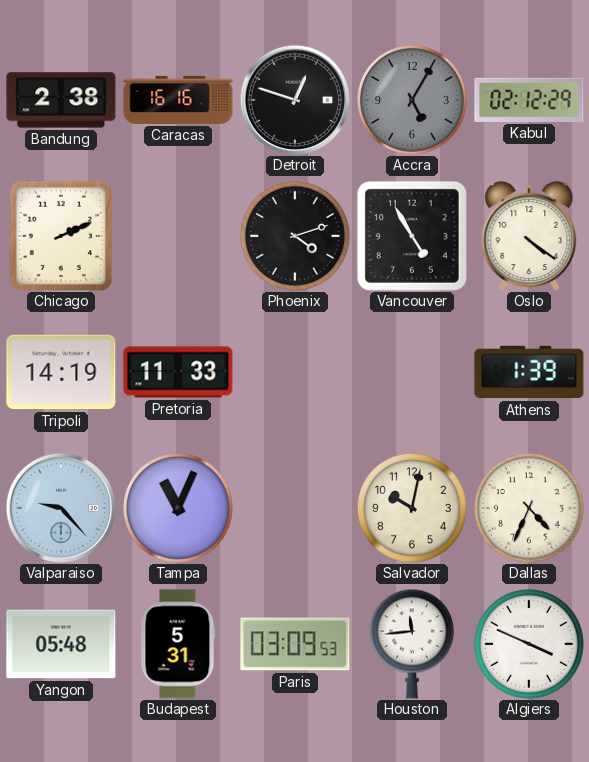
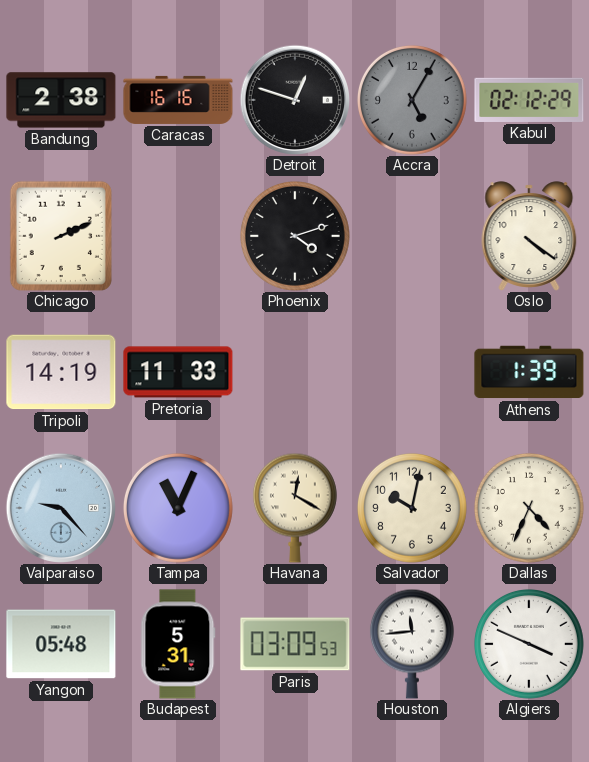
Vancouver: 4:55 -> none
Havana: none -> 12:20
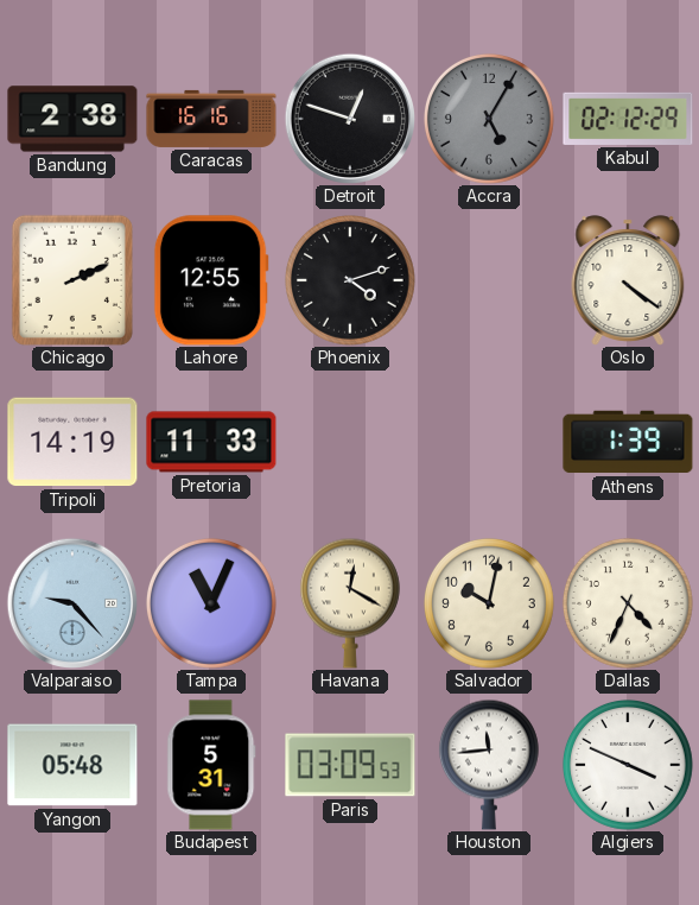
Lahore: none -> 12:55
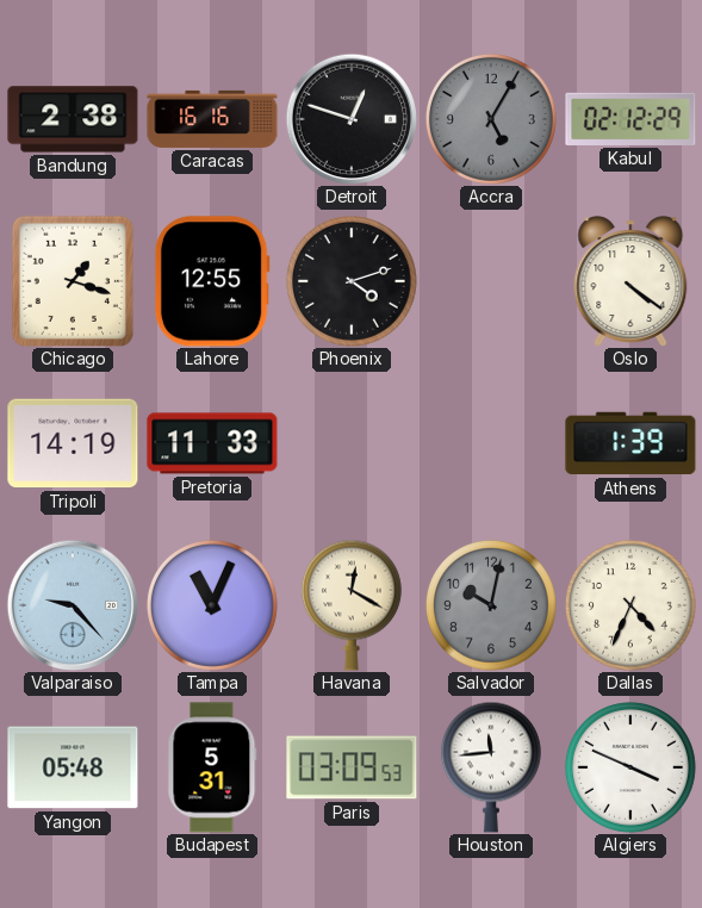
Chicago: 2:11 -> 1:18
Salvador dial: cream -> grey
